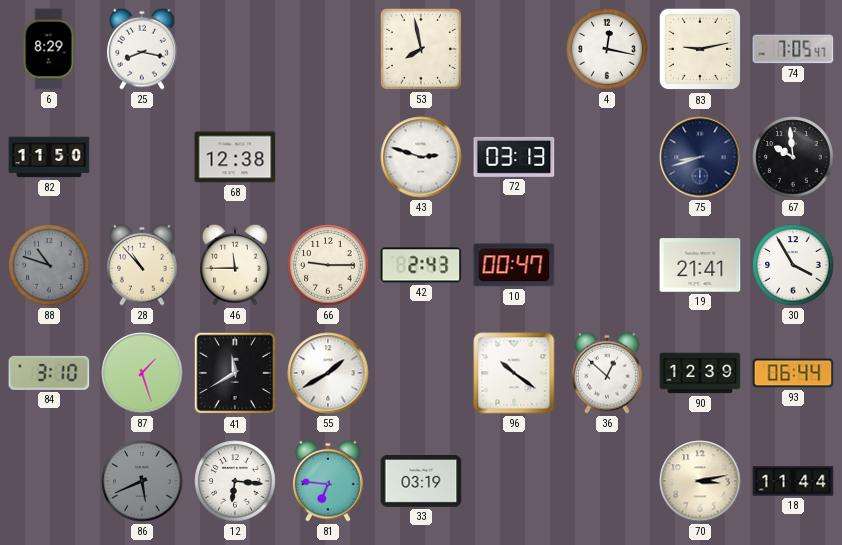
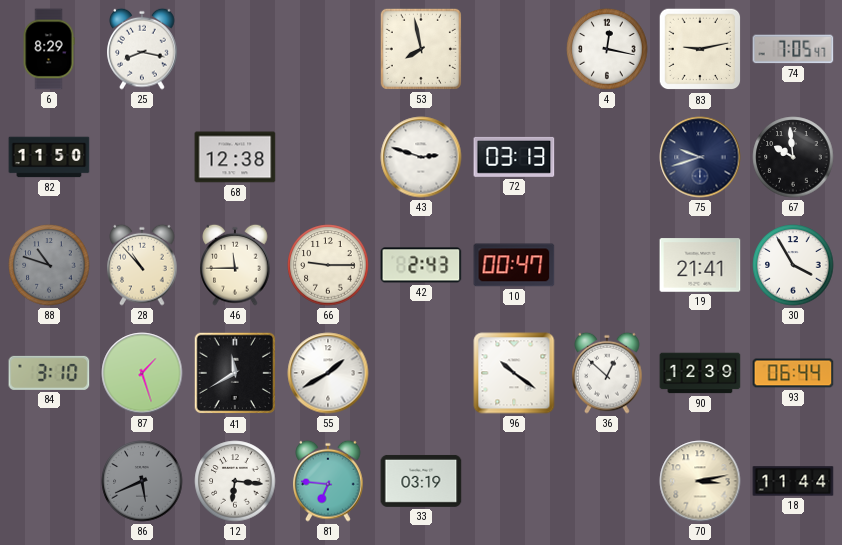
75: 8:42 -> 9:42
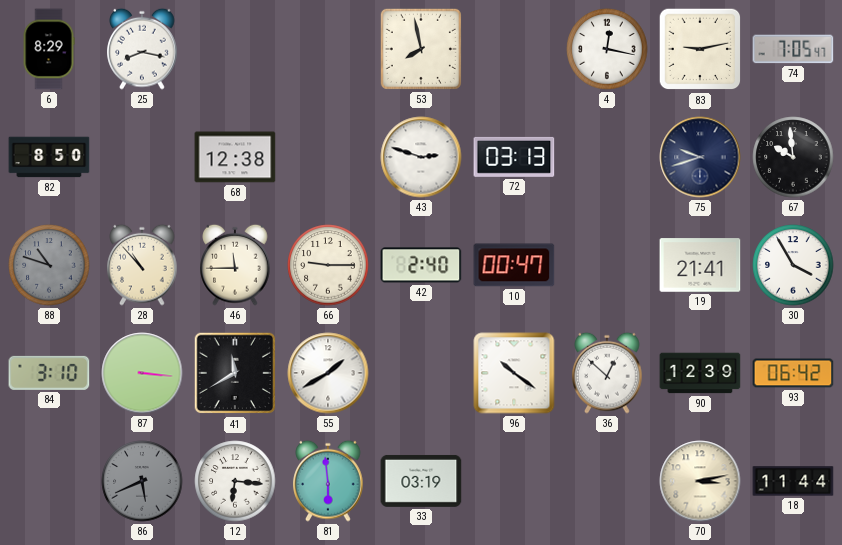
82: 11:50 -> 8:50
42: 2:43 -> 2:40
87: 1:27 -> 3:16
93: 06:44 -> 06:42
81: 6:46 -> 5:59
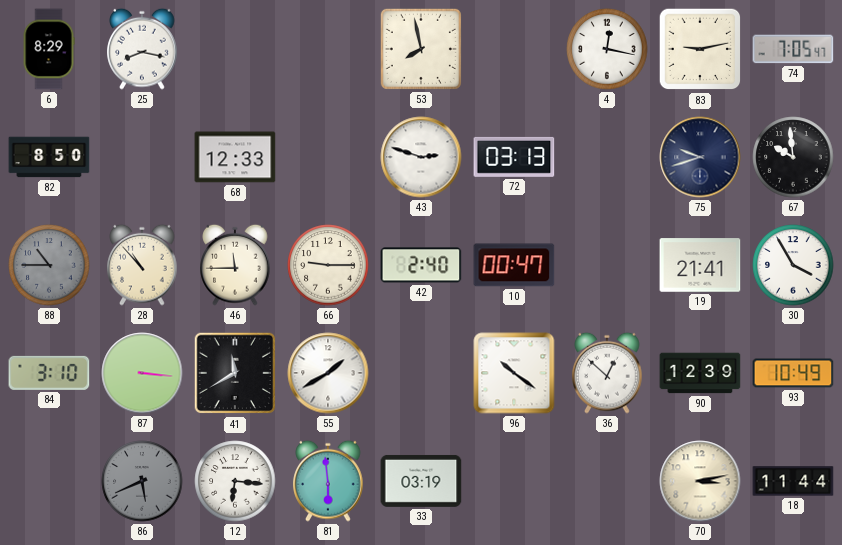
68: 12:38 -> 12:33
88: 10:48 -> 10:45
93: 06:42 -> 10:49
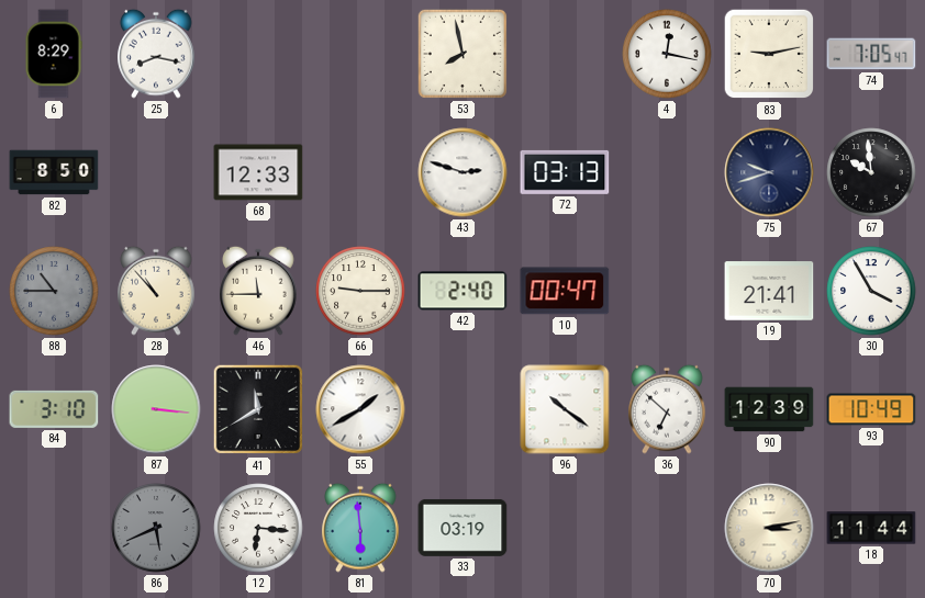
36: 12:52 -> 6:52
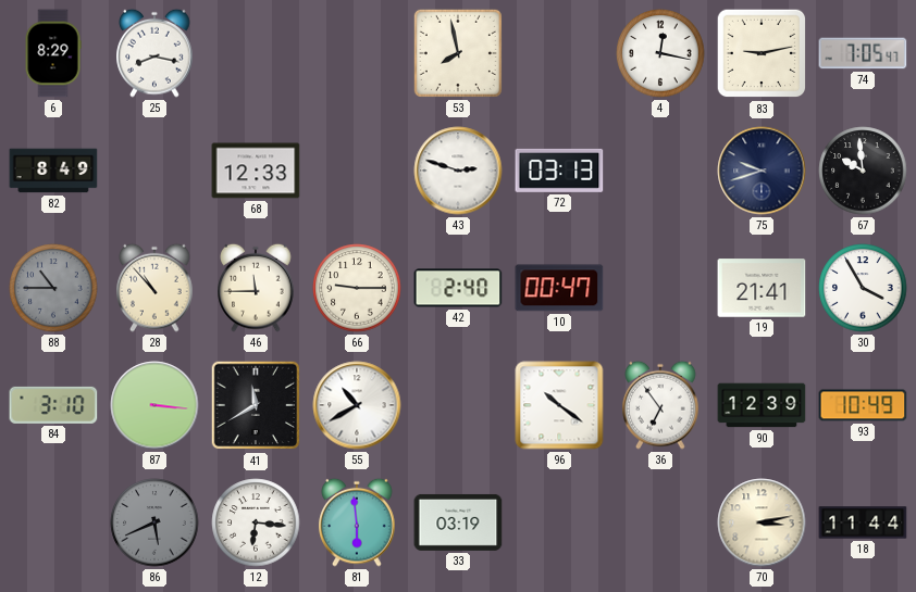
82: 8:50 -> 8:49
55: 1:40 -> 10:40
36: 6:52 -> 6:54
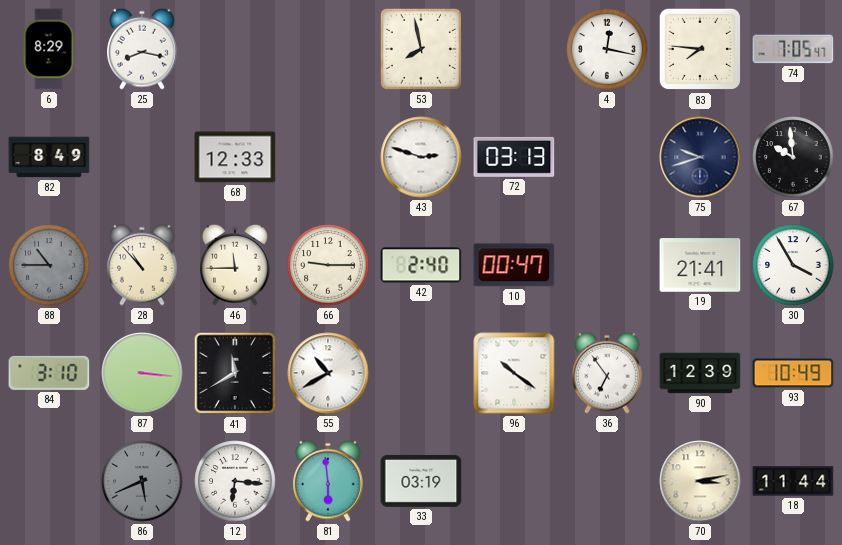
83: 9:13 -> 7:46
